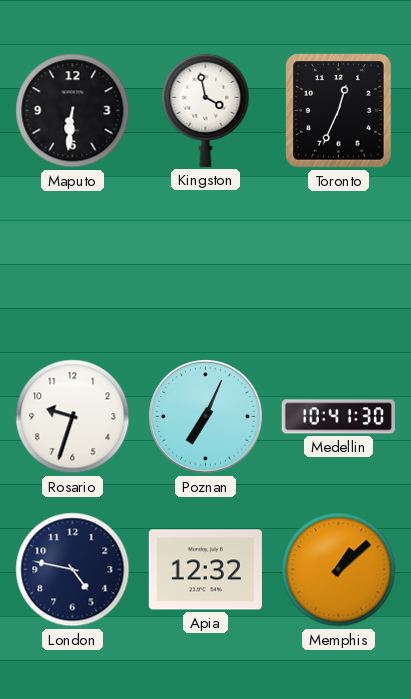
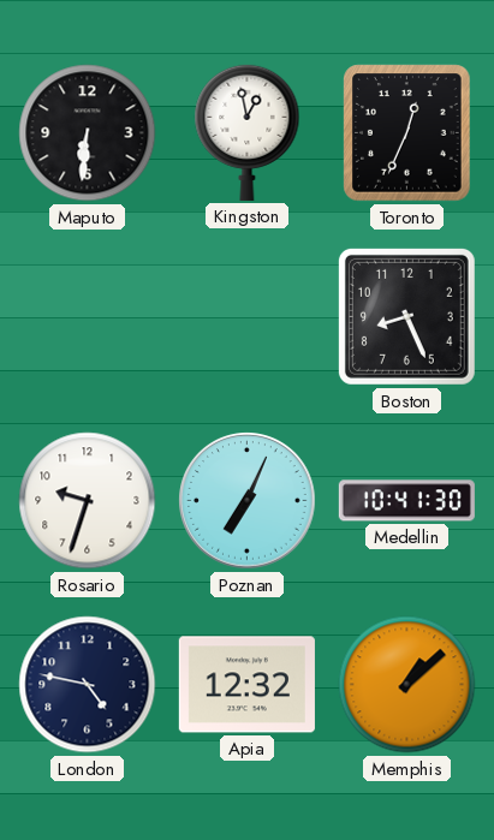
Kingston: 3:58 -> 12:58
Boston: none -> 8:26
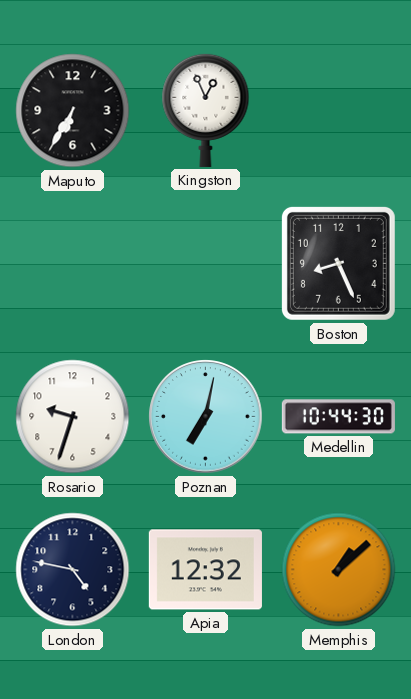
Maputo: 6:31 -> 6:35
Kingston: 12:58 -> 12:56
Toronto: 12:34 -> none
Poznan: 7:04 -> 7:02
Medellin: 10:41 -> 10:44
